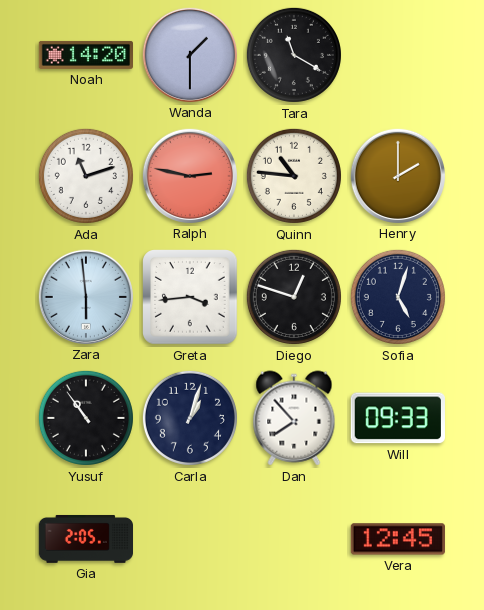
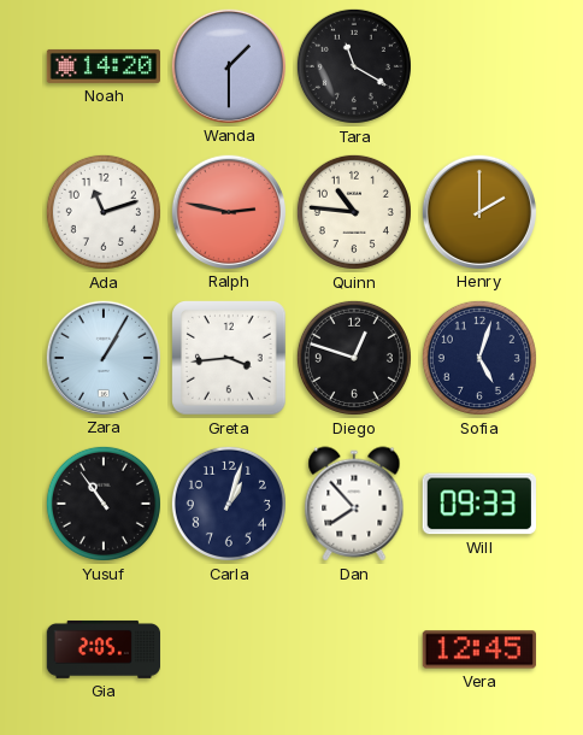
Zara: 5:59 -> 1:05
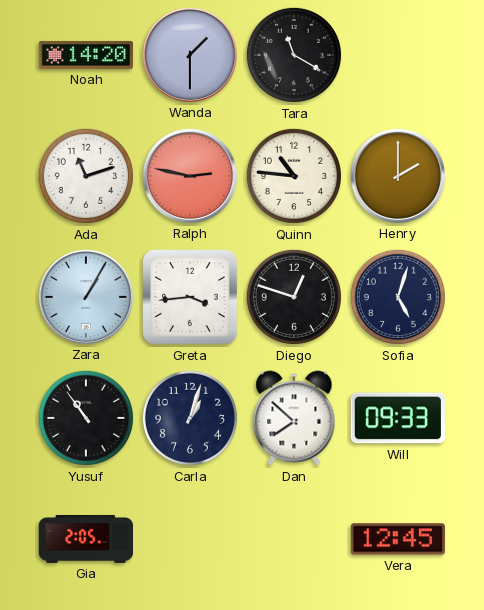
Dan: 7:53 -> 7:52
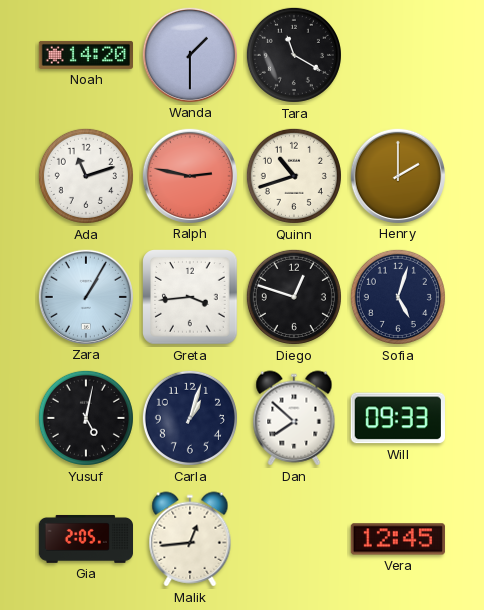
Quinn: 10:46 -> 10:42
Yusuf: 10:54 -> 5:02
Malik: none -> 12:44
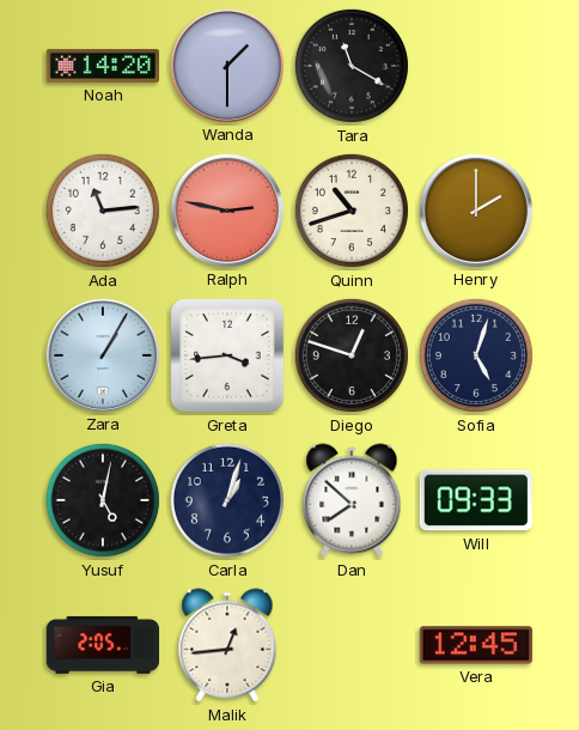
Ada: 11:12 -> 11:14
